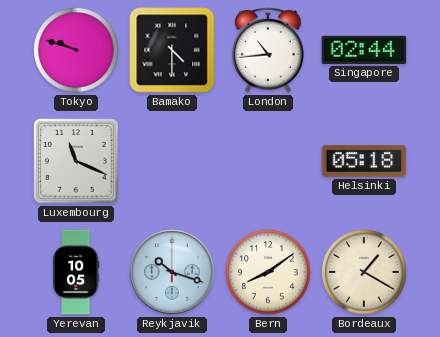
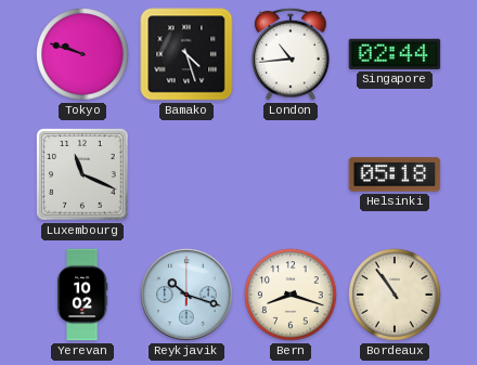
Bamako: 4:30 -> 4:27
Yerevan: 10:05 -> 10:02
Bern: 8:09 -> 8:18
Bordeaux: 1:20 -> 10:54
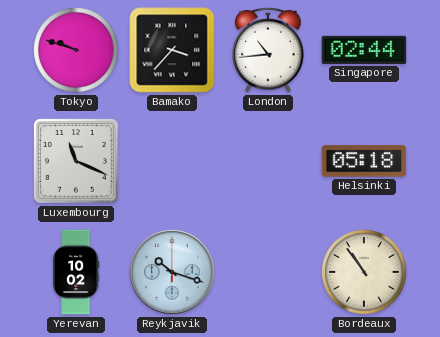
Bamako: 4:27 -> 3:37
Bern: 8:18 -> none
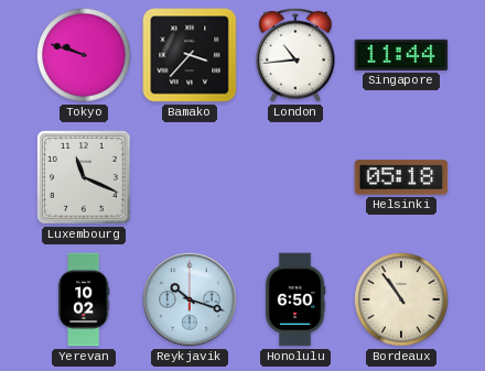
Singapore: 02:44 -> 11:44
Honolulu: none -> 6:50
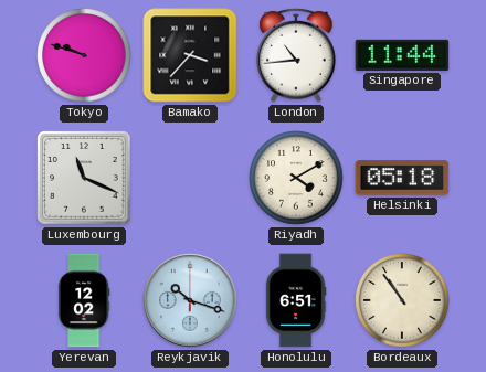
Riyadh: none -> 4:10
Yerevan: 10:02 -> 12:02
Honolulu: 6:50 -> 6:51
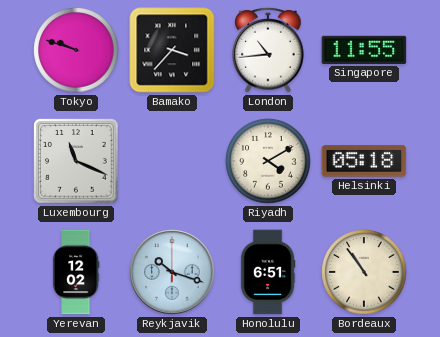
Singapore: 11:44 -> 11:55
